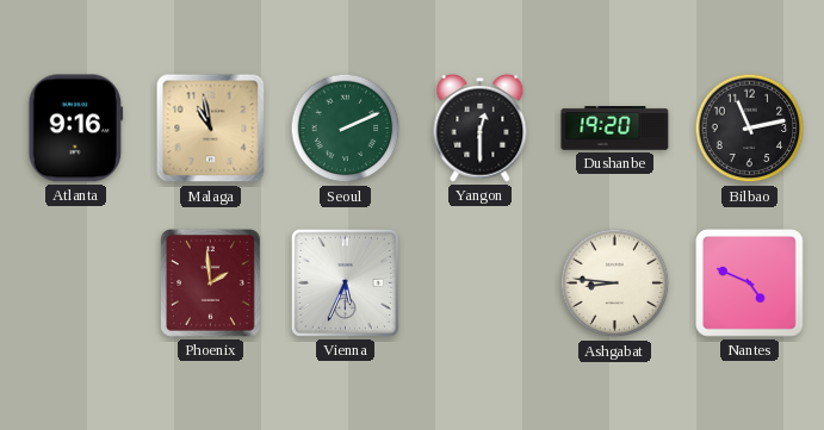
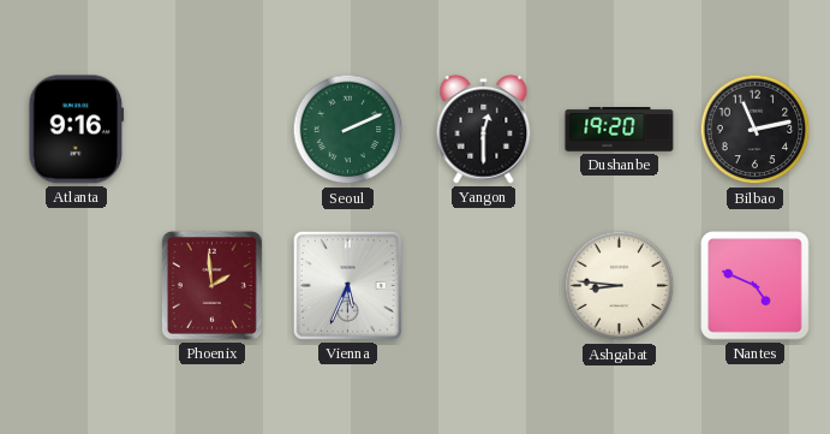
Malaga: 10:58 -> none
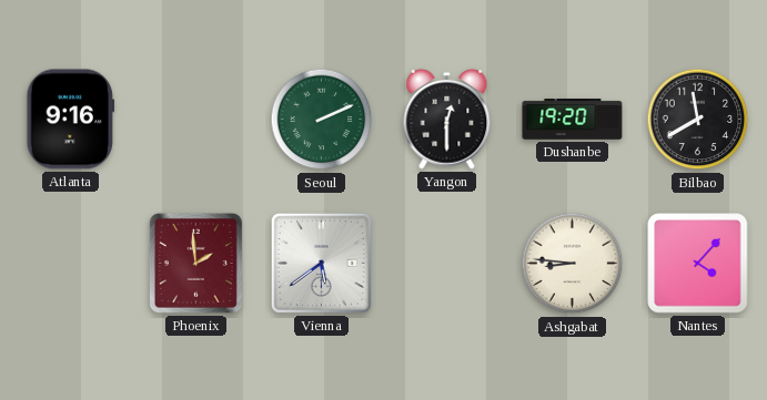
Bilbao: 11:13 -> 11:40
Vienna: 5:34 -> 5:39
Nantes: 4:49 -> 4:07
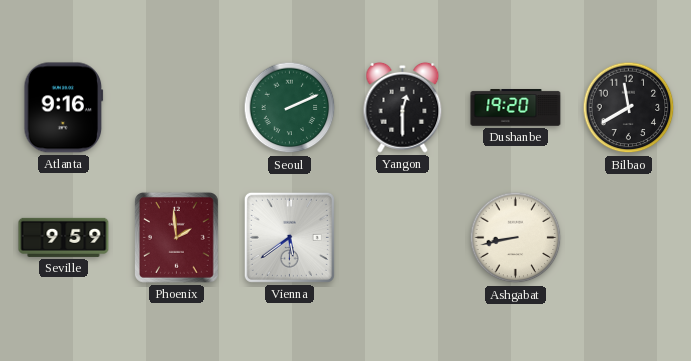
Seville: none -> 9:59
Ashgabat: 8:46 -> 8:43
Nantes: 4:07 -> none
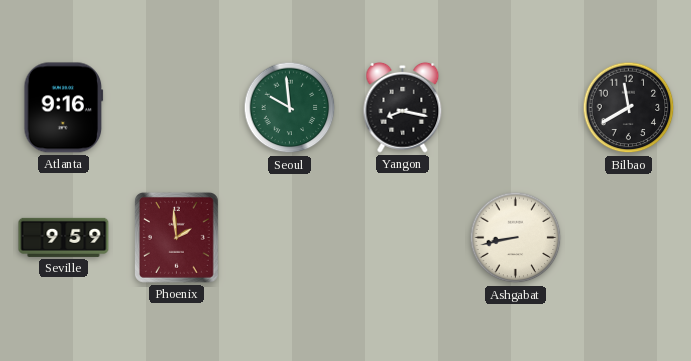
Seoul: 2:11 -> 9:59
Yangon: 12:30 -> 8:17
Dushanbe: 19:20 -> none
Vienna: 5:39 -> none
